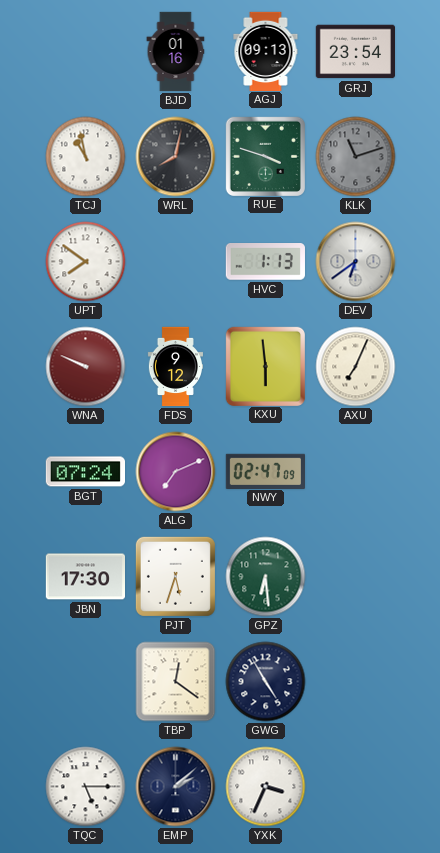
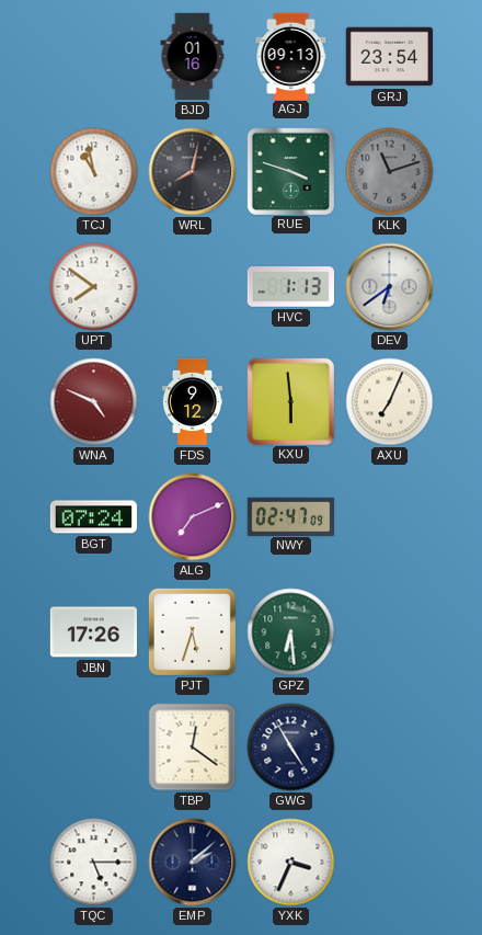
WNA: 9:49 -> 4:49
JBN: 17:30 -> 17:26
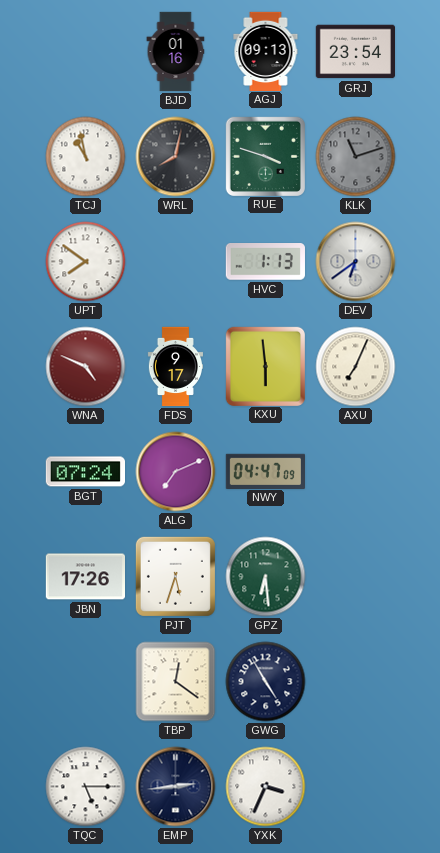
FDS: 9:12 -> 9:17
NWY: 02:47 -> 04:47
EMP: 2:08 -> 2:44
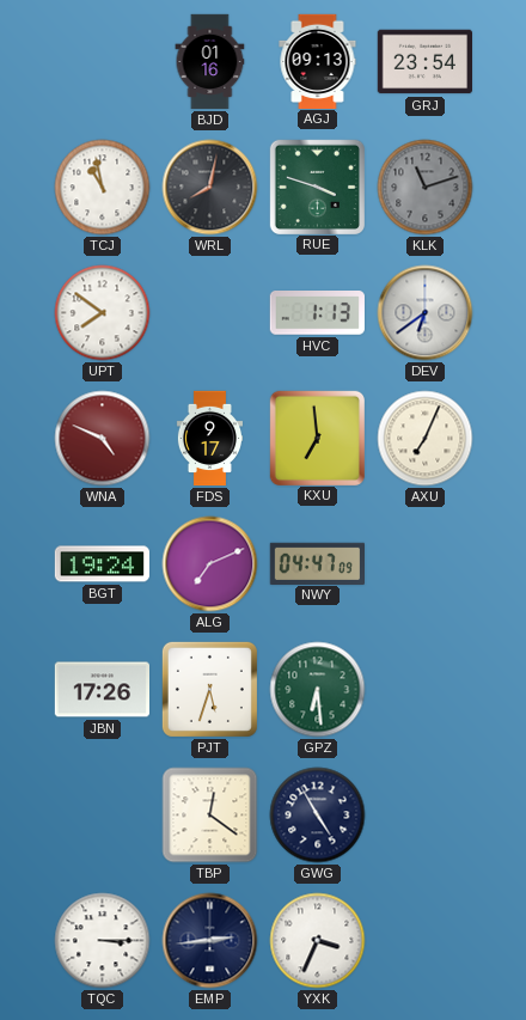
KXU: 5:59 -> 6:59
BGT: 07:24 -> 19:24
TQC: 5:15 -> 3:15
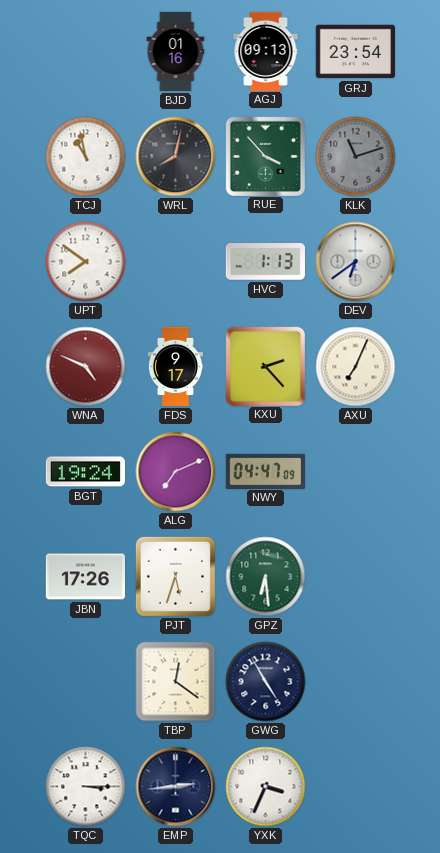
RUE: 3:48 -> 3:53
KXU: 6:59 -> 2:23
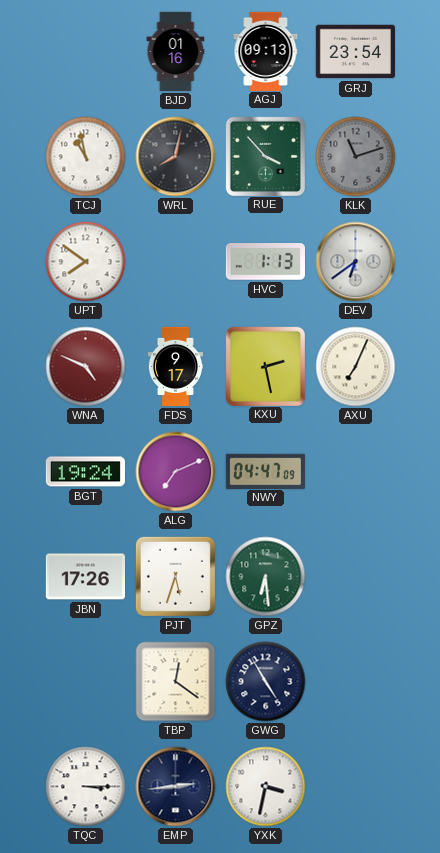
KXU: 2:23 -> 2:28
YXK: 3:34 -> 3:32
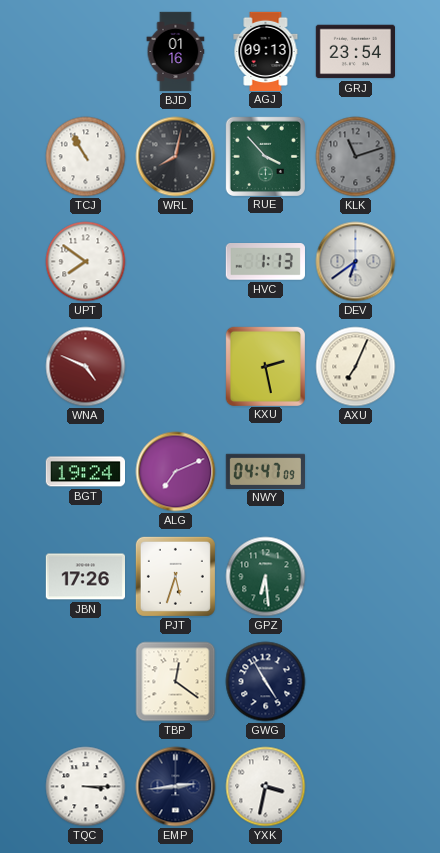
TCJ: 10:58 -> 10:55
FDS: 9:17 -> none
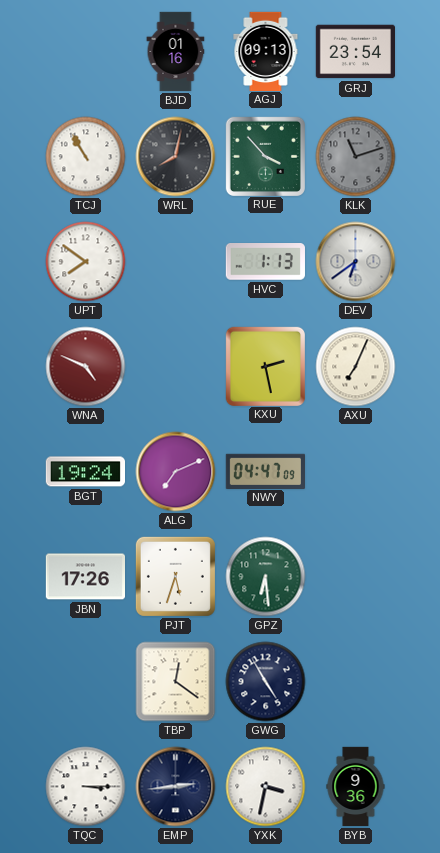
BYB: none -> 9:36
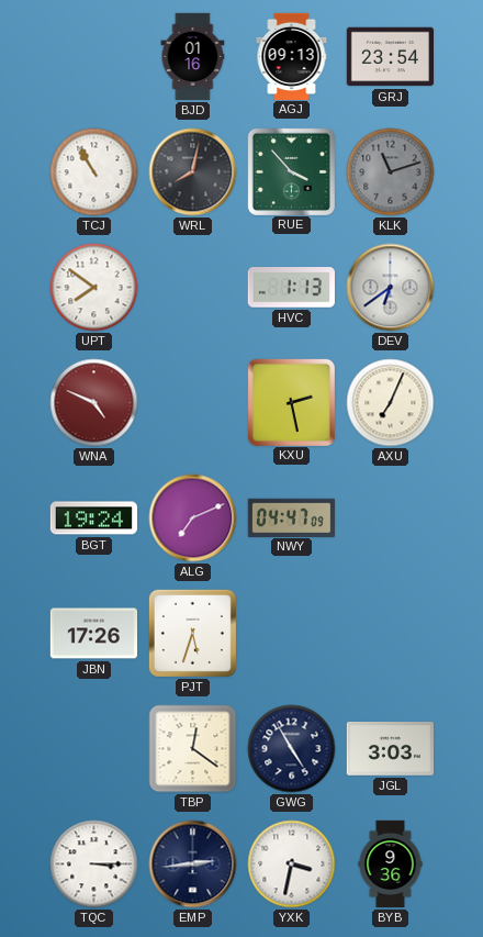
GPZ: 6:29 -> none
JGL: none -> 3:03
